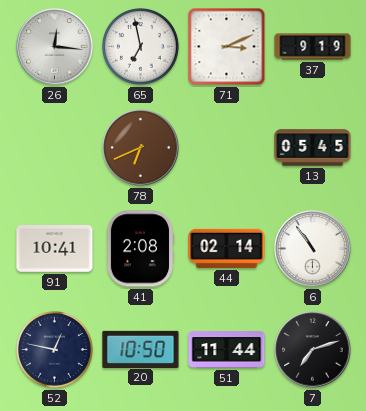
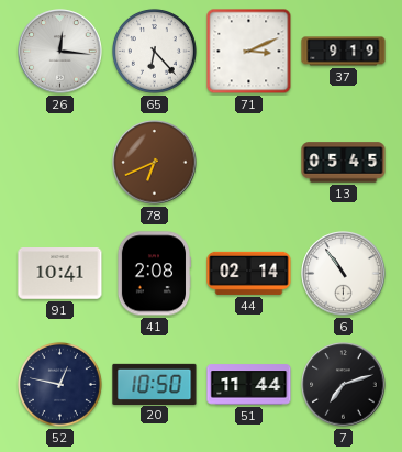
65: 6:58 -> 6:23
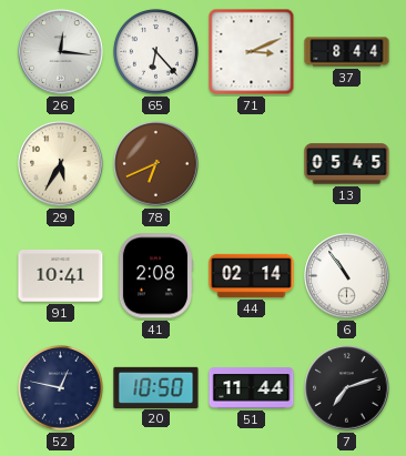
37: 9:19 -> 8:44
29: none -> 5:35
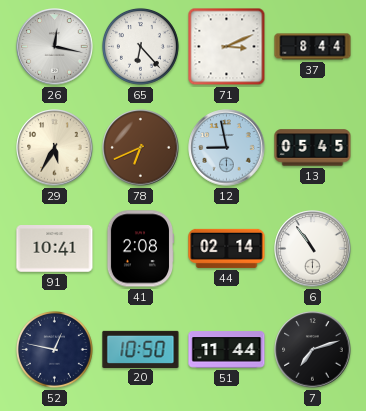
26: 12:16 -> 12:17
12: none -> 8:58
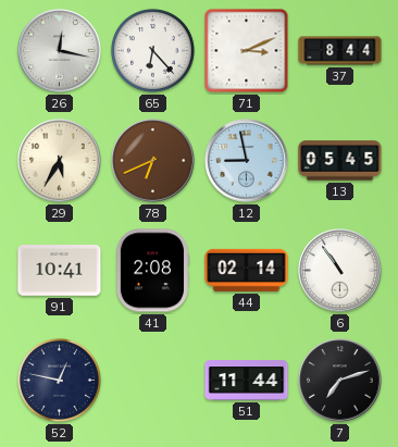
20: 10:50 -> none
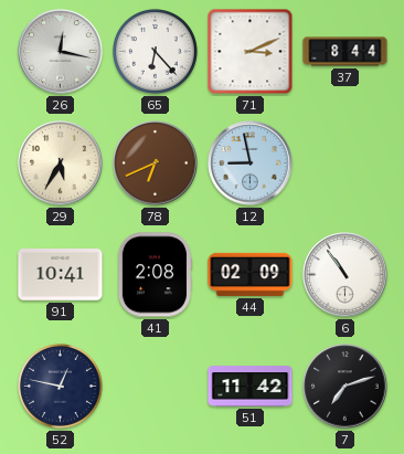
13: 05:45 -> none
44: 02:14 -> 02:09
51: 11:44 -> 11:42
